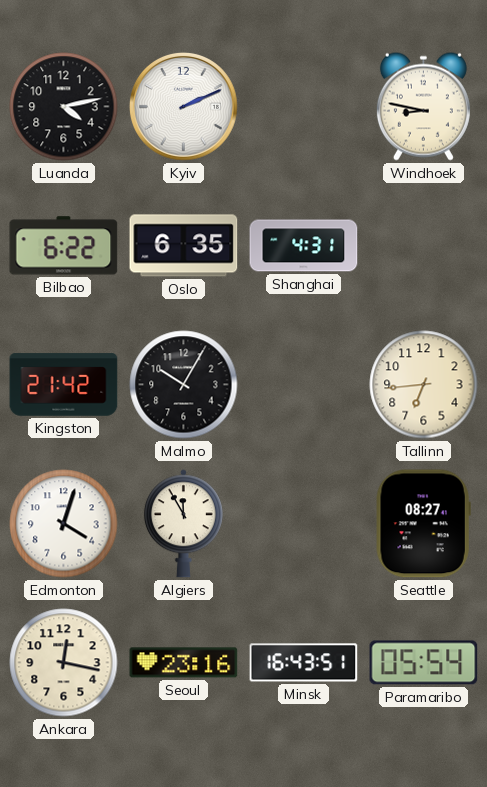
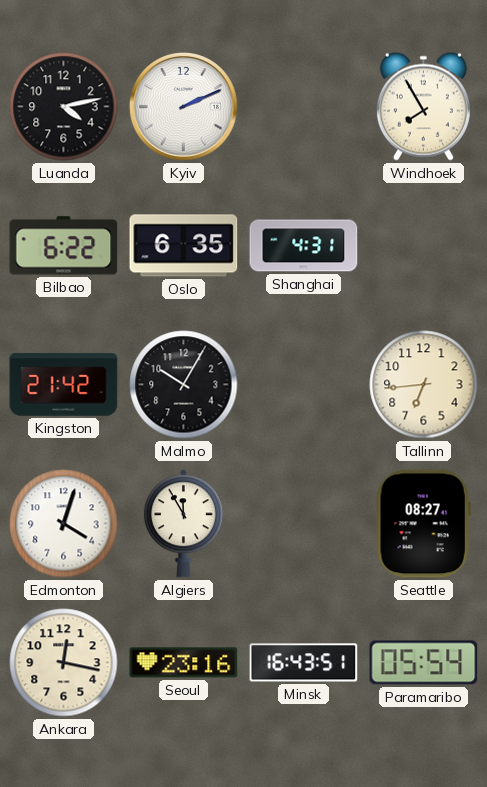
Windhoek: 8:47 -> 7:55
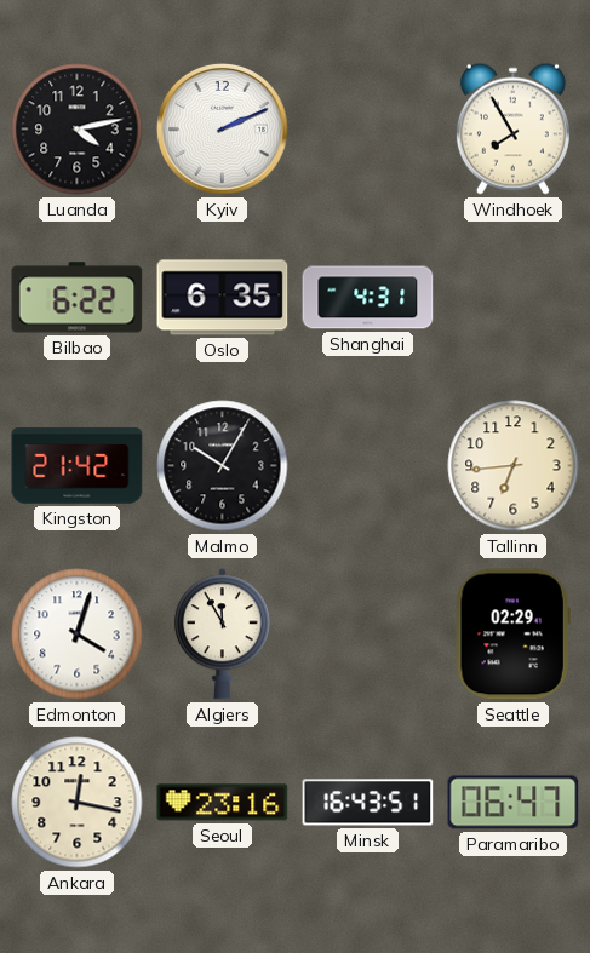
Seattle: 08:27 -> 02:29
Paramaribo: 05:54 -> 06:47
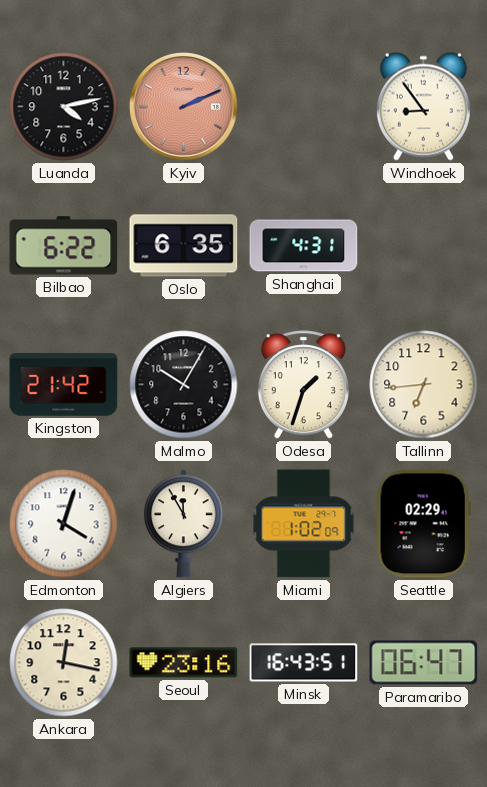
Kyiv dial: white -> salmon
Windhoek: 7:55 -> 8:54
Odesa: none -> 1:33
Miami: none -> 1:02
